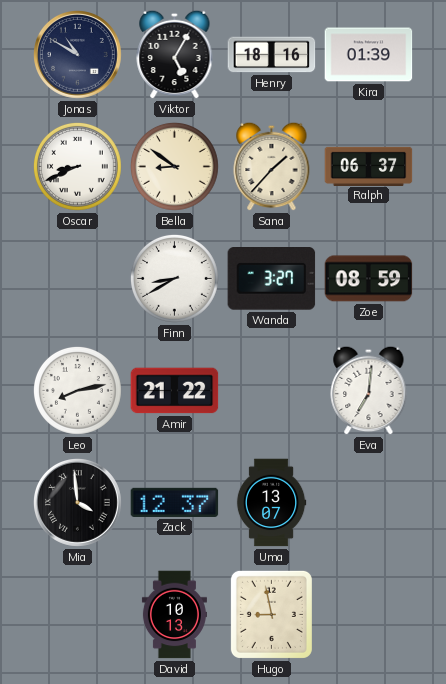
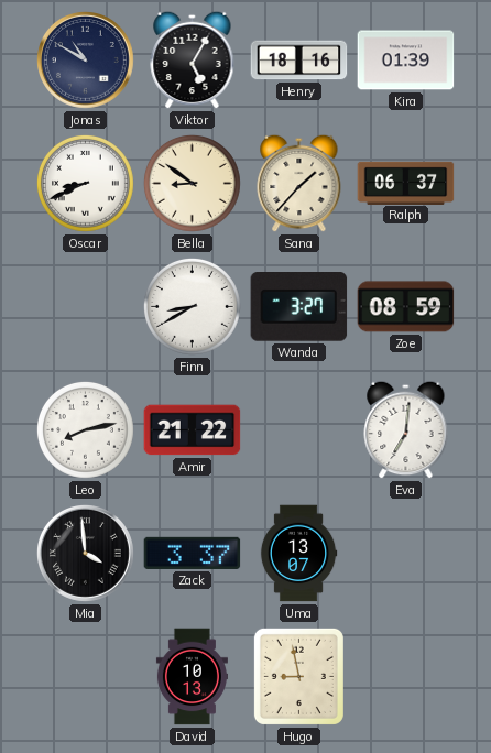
Zack: 12:37 -> 3:37
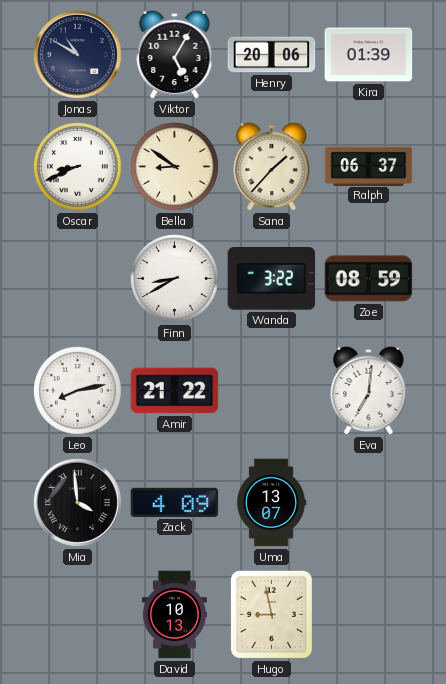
Henry: 18:16 -> 20:06
Wanda: 3:27 -> 3:22
Zack: 3:37 -> 4:09
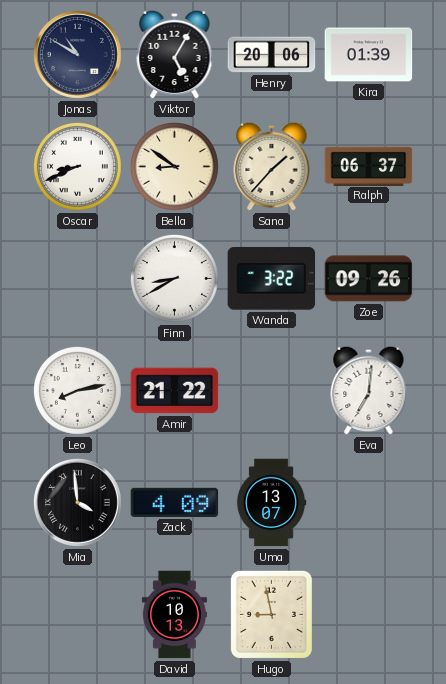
Zoe: 08:59 -> 09:26
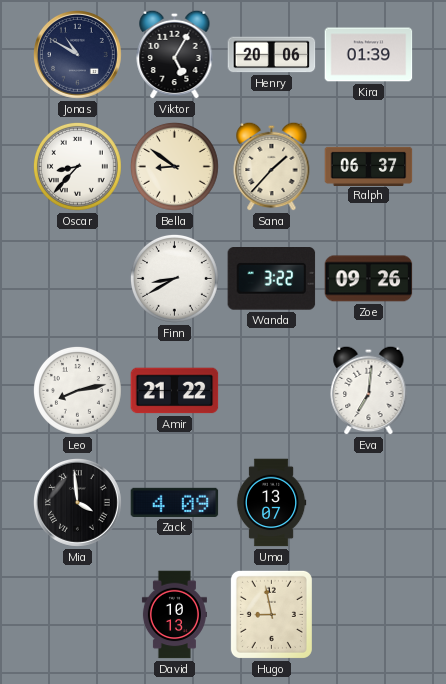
Oscar: 8:41 -> 8:37
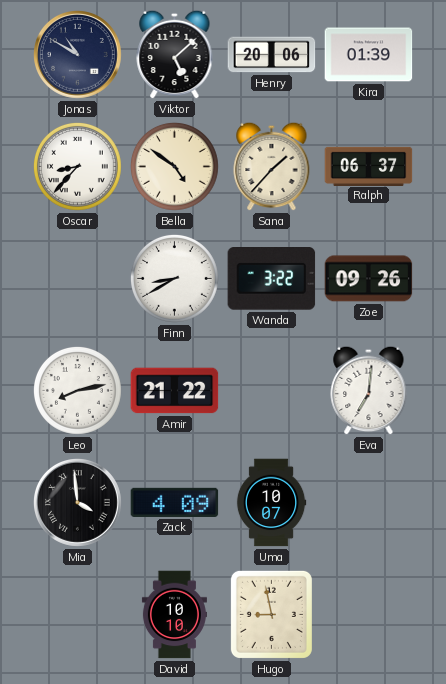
Viktor: 5:05 -> 5:08
Bella: 8:51 -> 4:51
Uma: 13:07 -> 10:07
David: 10:13 -> 10:10
